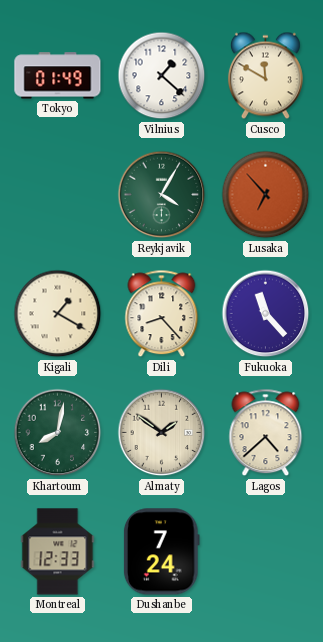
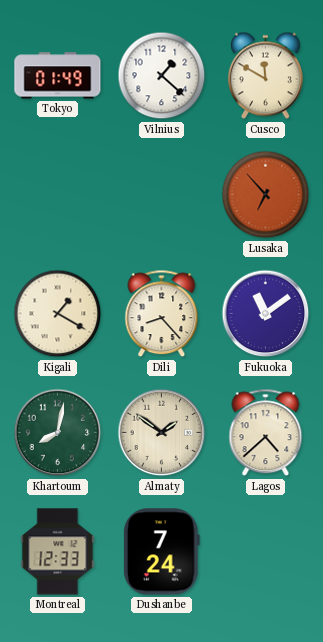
Reykjavik: 4:05 -> none
Fukuoka: 11:23 -> 11:09
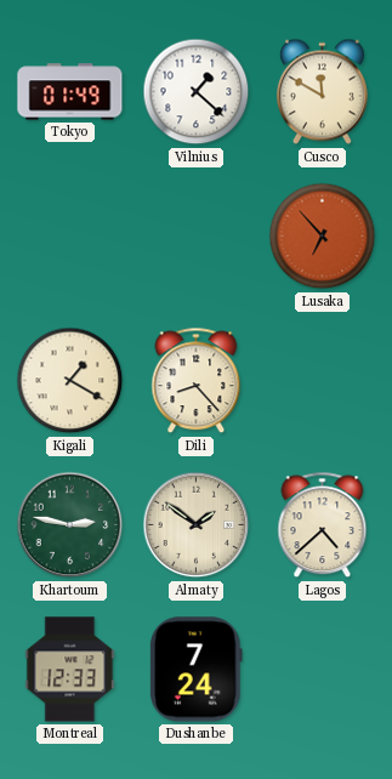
Fukuoka: 11:09 -> none
Khartoum: 8:02 -> 2:47
